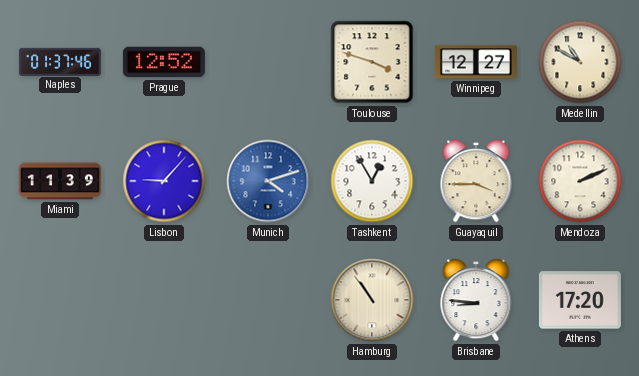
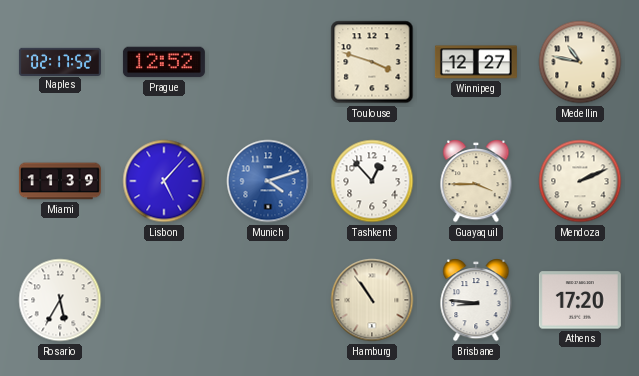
Naples: 01:37 -> 02:17
Medellin: 10:50 -> 10:47
Lisbon: 9:07 -> 5:07
Tashkent: 12:55 -> 12:53
Rosario: none -> 5:35
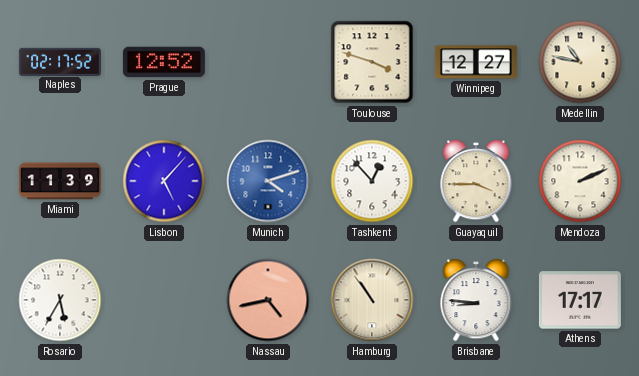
Nassau: none -> 4:43
Athens: 17:20 -> 17:17
